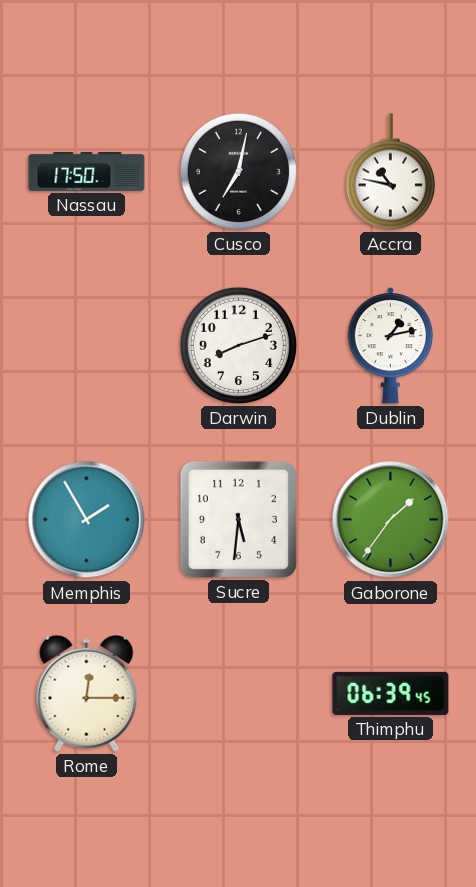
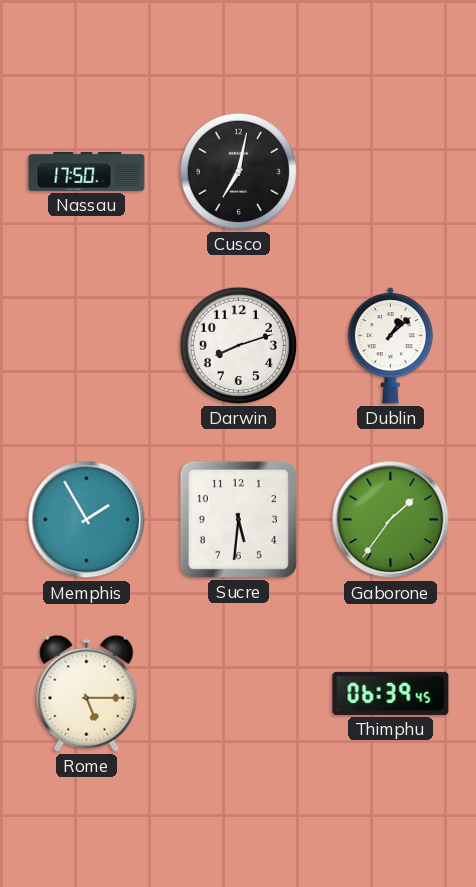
Accra: 10:47 -> none
Dublin: 1:13 -> 1:08
Rome: 12:15 -> 5:15
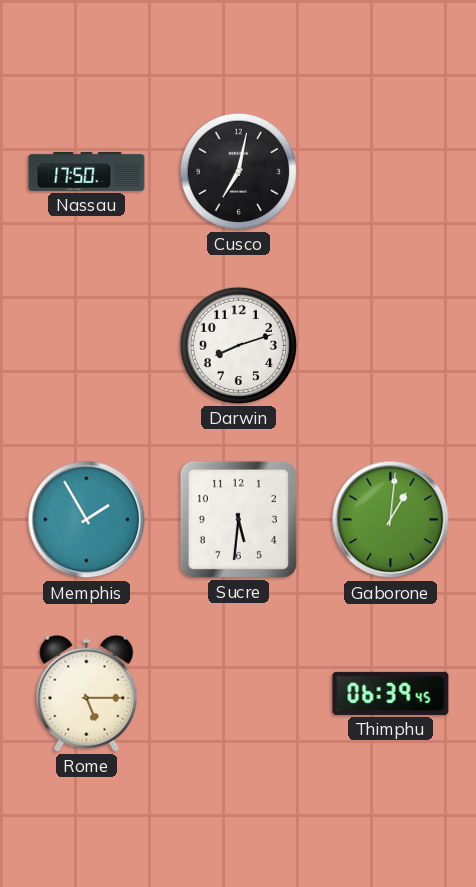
Dublin: 1:08 -> none
Gaborone: 1:36 -> 1:01
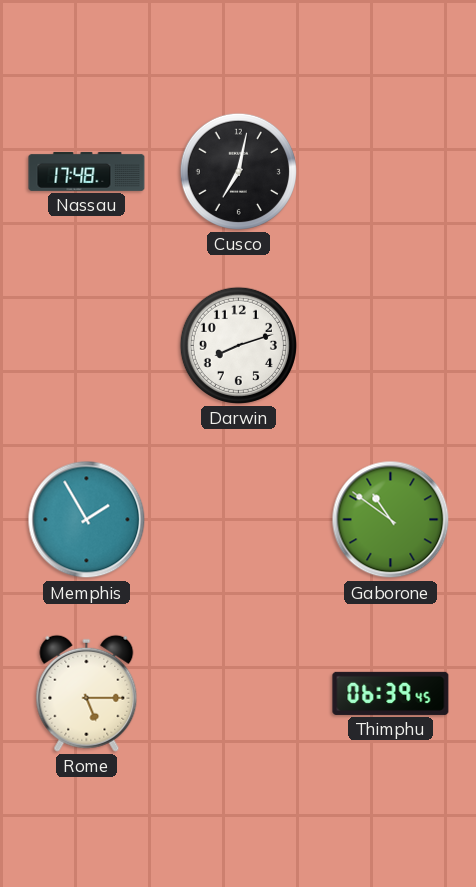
Nassau: 17:50 -> 17:48
Sucre: 5:31 -> none
Gaborone: 1:01 -> 10:51
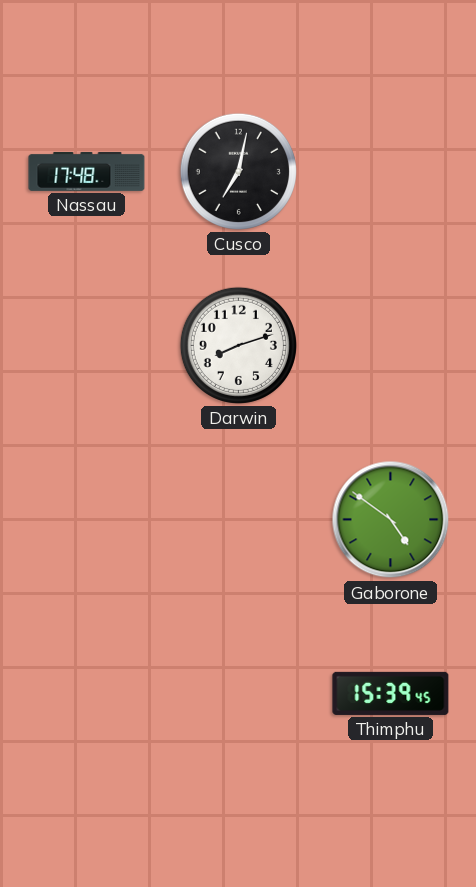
Memphis: 1:55 -> none
Gaborone: 10:51 -> 4:51
Rome: 5:15 -> none
Thimphu: 06:39 -> 15:39
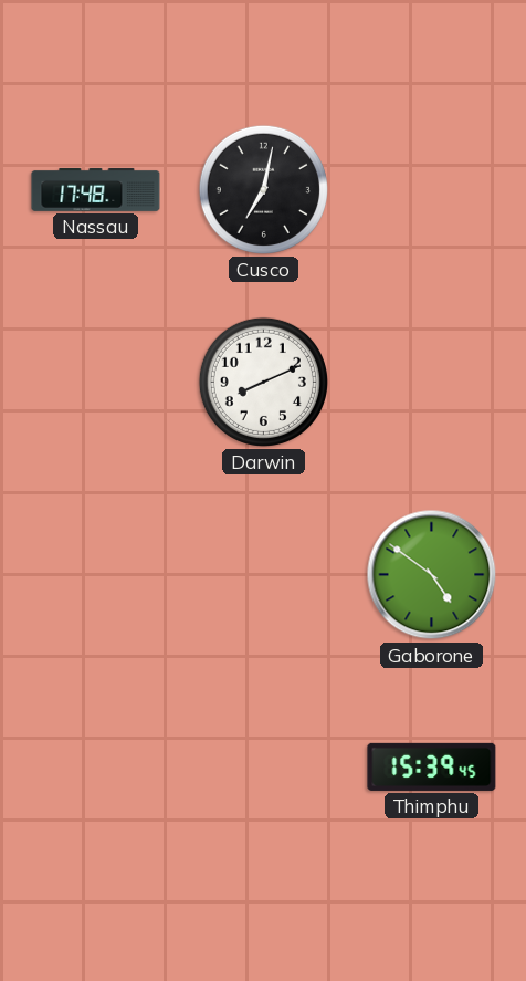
Darwin: 8:12 -> 8:11
